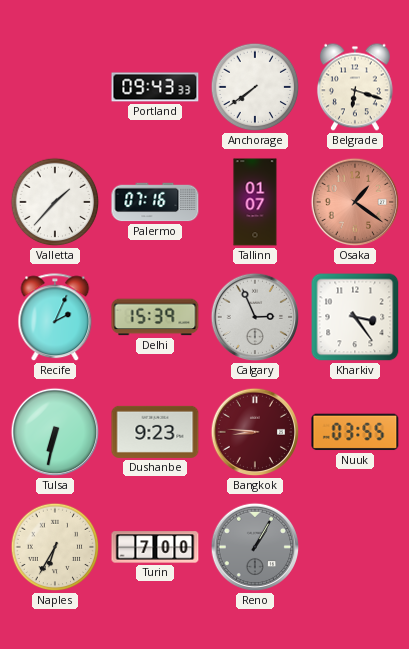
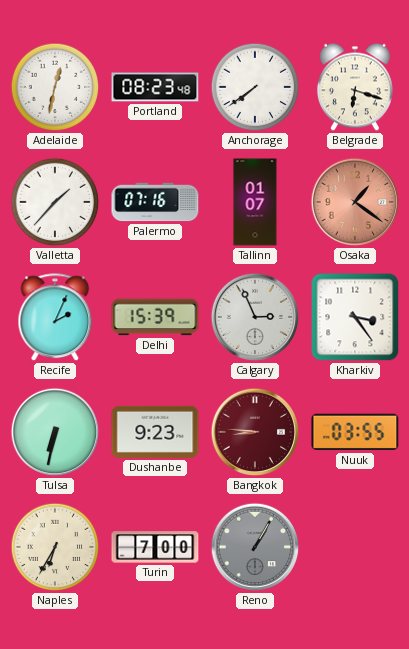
Adelaide: none -> 12:32
Portland: 09:43 -> 08:23
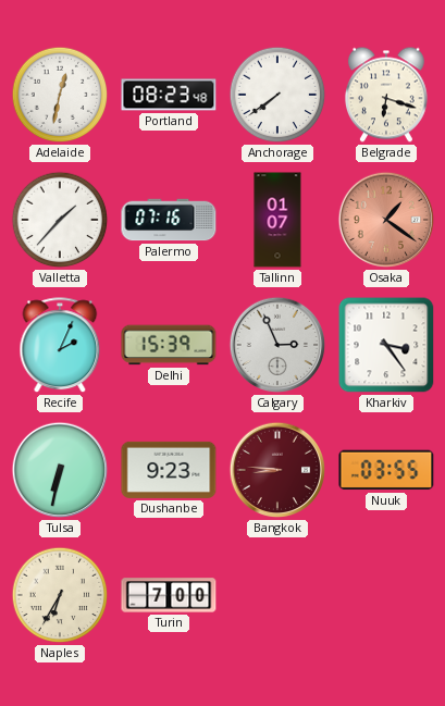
Reno: 1:05 -> none
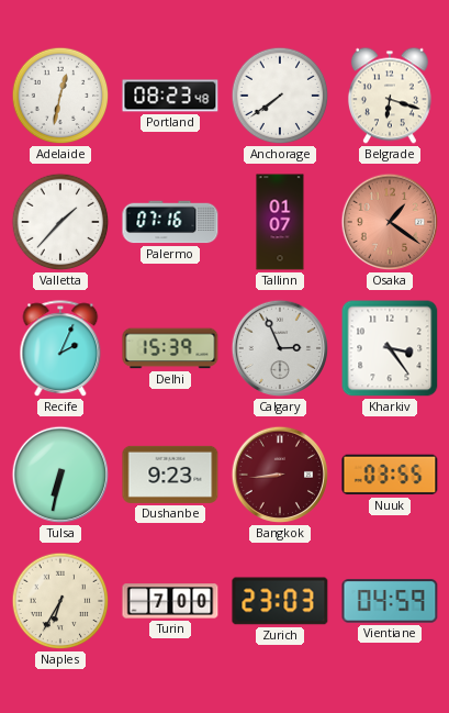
Bangkok: 8:46 -> 8:44
Zurich: none -> 23:03
Vientiane: none -> 04:59
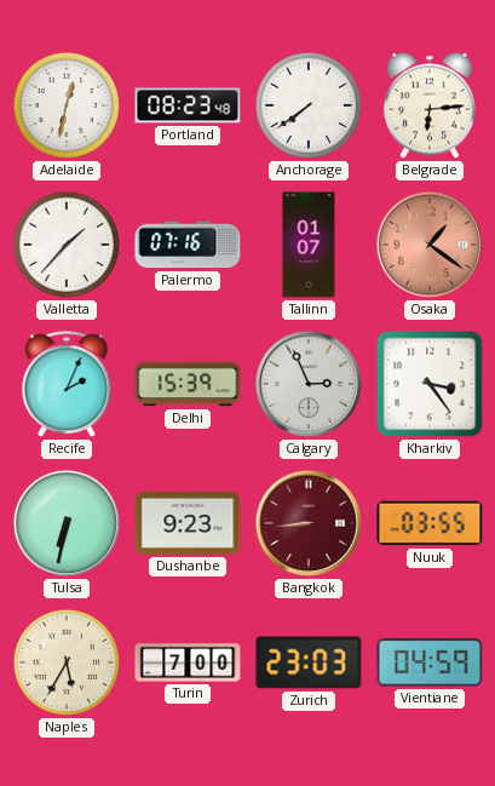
Belgrade: 6:18 -> 6:14
Naples: 6:35 -> 5:35
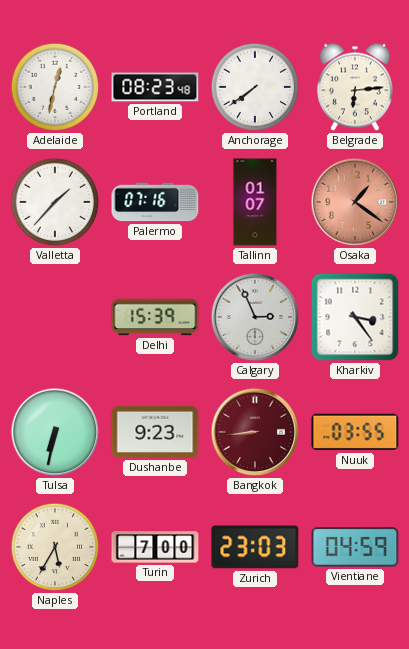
Recife: 2:04 -> none
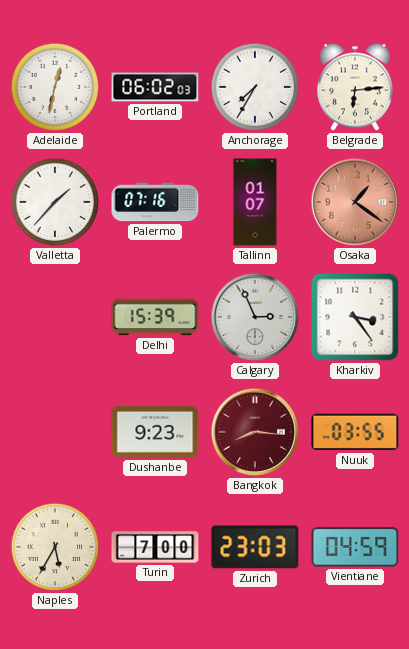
Portland: 08:23 -> 06:02
Anchorage: 7:39 -> 7:35
Tulsa: 6:32 -> none
Bangkok: 8:44 -> 8:16
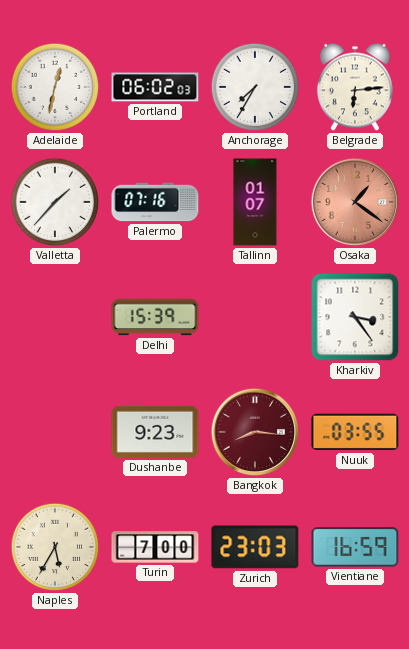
Calgary: 2:56 -> none
Vientiane: 04:59 -> 16:59
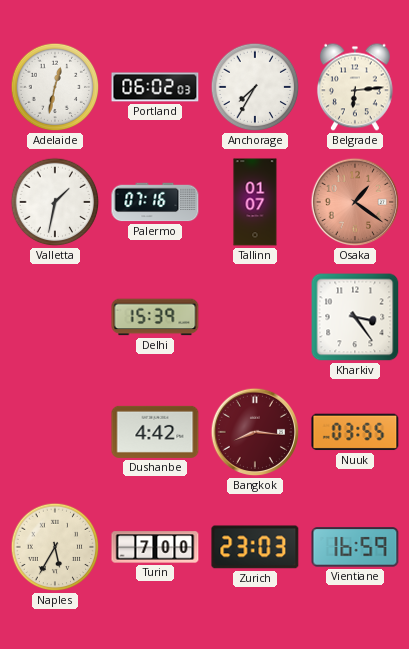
Valletta: 1:37 -> 1:32
Dushanbe: 9:23 -> 4:42
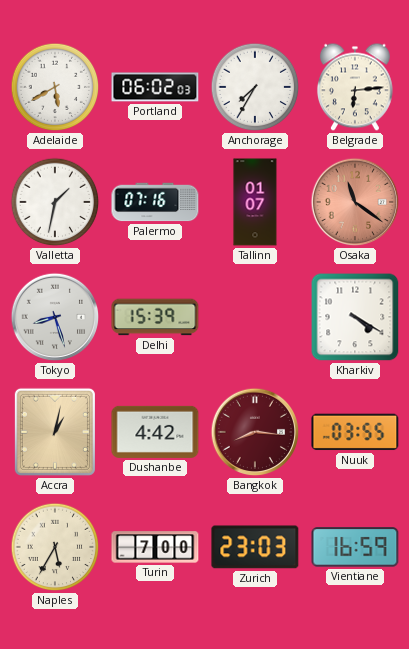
Adelaide: 12:32 -> 5:40
Osaka: 1:21 -> 11:21
Tokyo: none -> 8:27
Kharkiv: 3:24 -> 4:20
Accra: none -> 1:02
